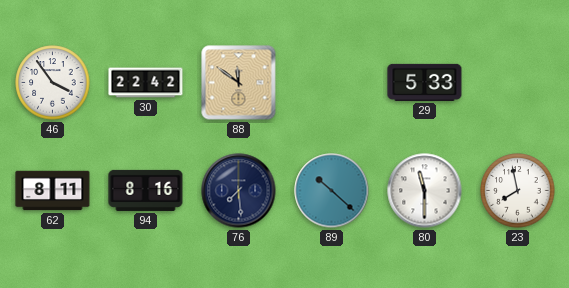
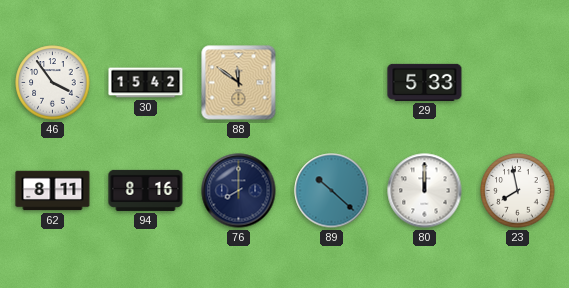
30: 22:42 -> 15:42
76: 7:29 -> 8:00
80: 11:30 -> 12:00
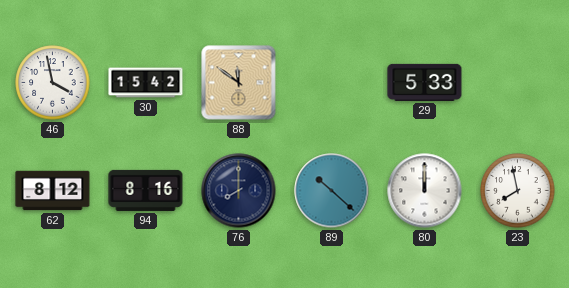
46: 3:54 -> 3:58
62: 8:11 -> 8:12
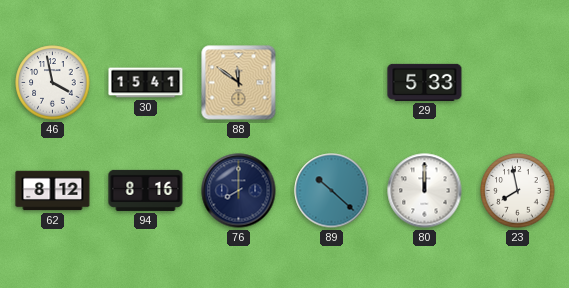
30: 15:42 -> 15:41
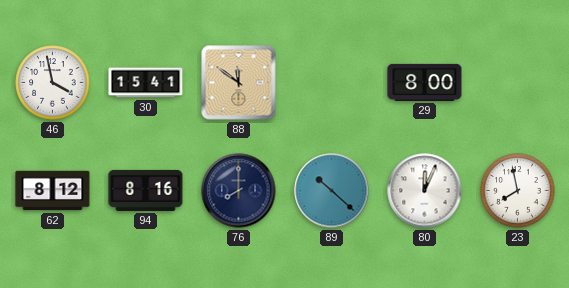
29: 5:33 -> 8:00
80: 12:00 -> 12:04
